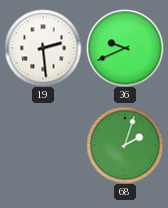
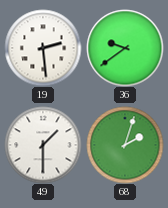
36: 9:41 -> 9:39
49: none -> 1:30
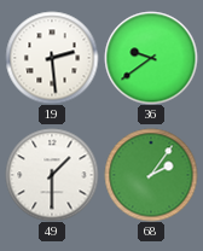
68: 2:03 -> 2:06
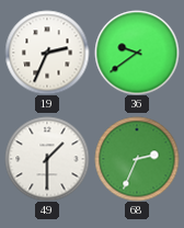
19: 2:29 -> 2:34
68: 2:06 -> 2:34
